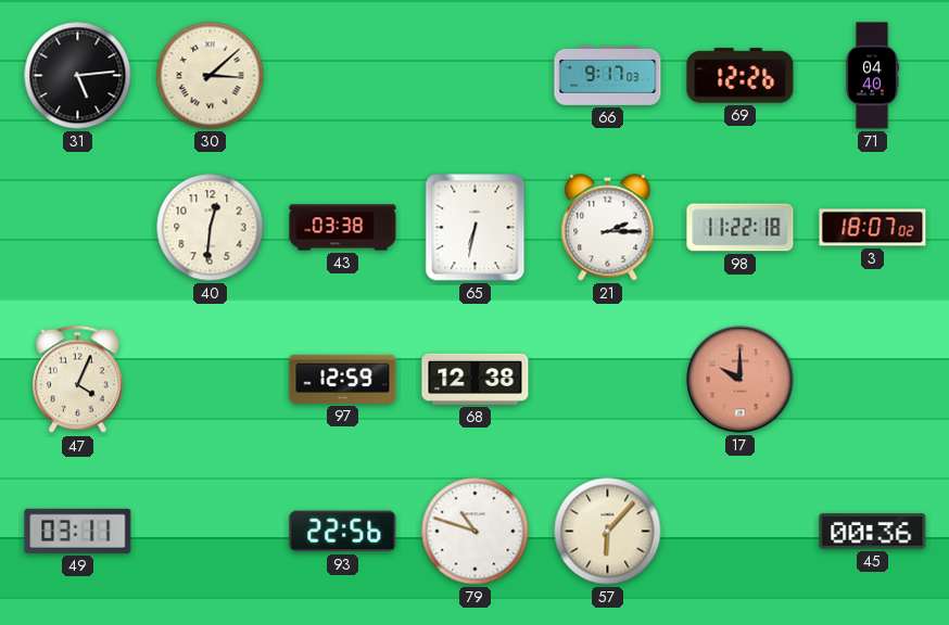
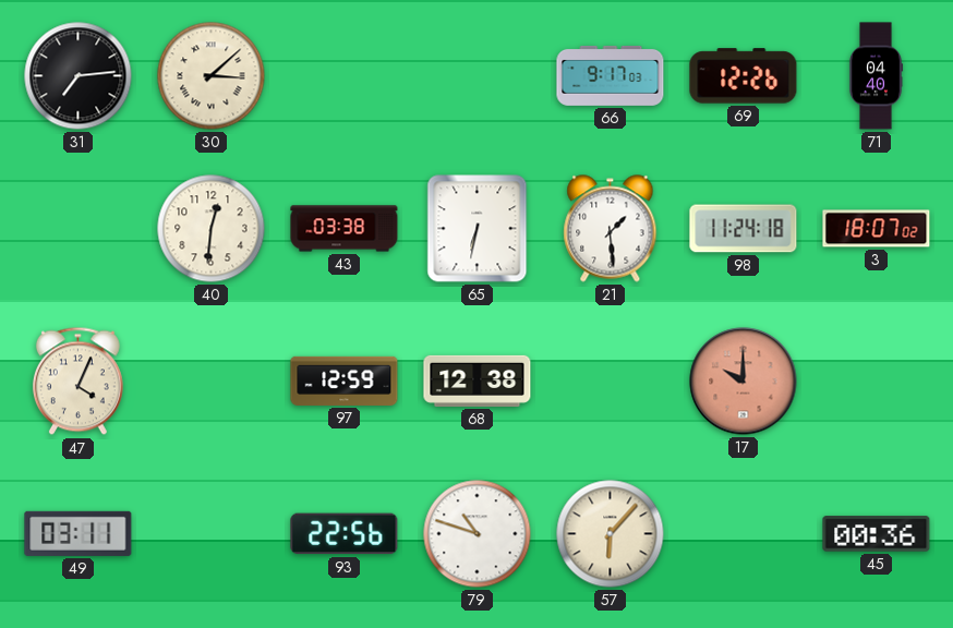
31: 5:14 -> 7:14
21: 2:15 -> 1:29
98: 11:22 -> 11:24
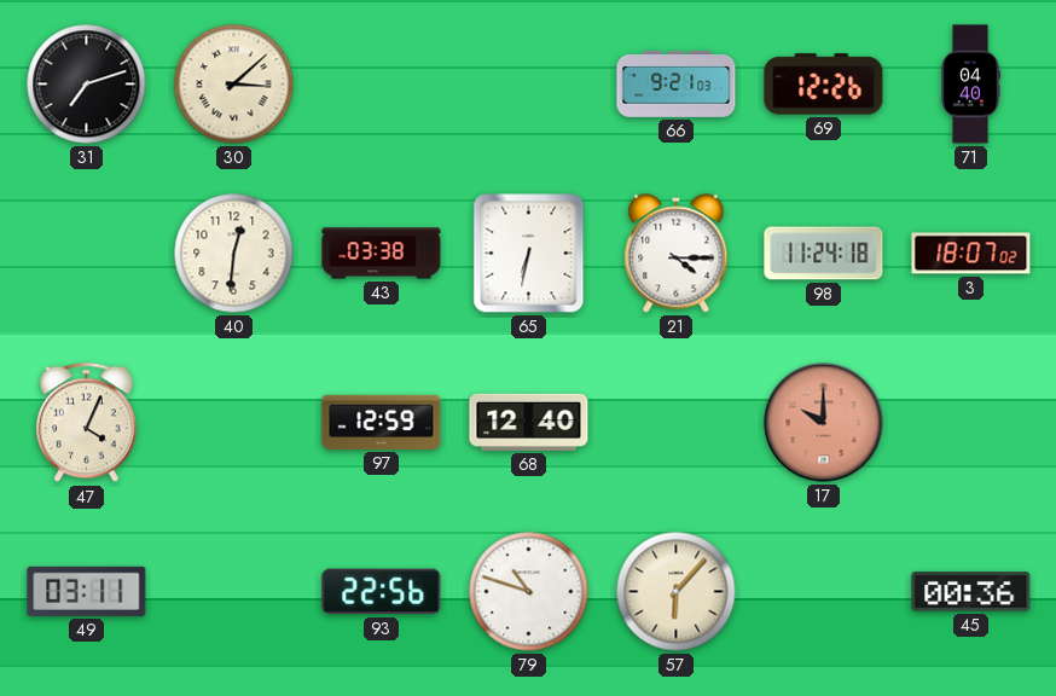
31: 7:14 -> 7:12
66: 9:17 -> 9:21
21: 1:29 -> 4:15
68: 12:38 -> 12:40
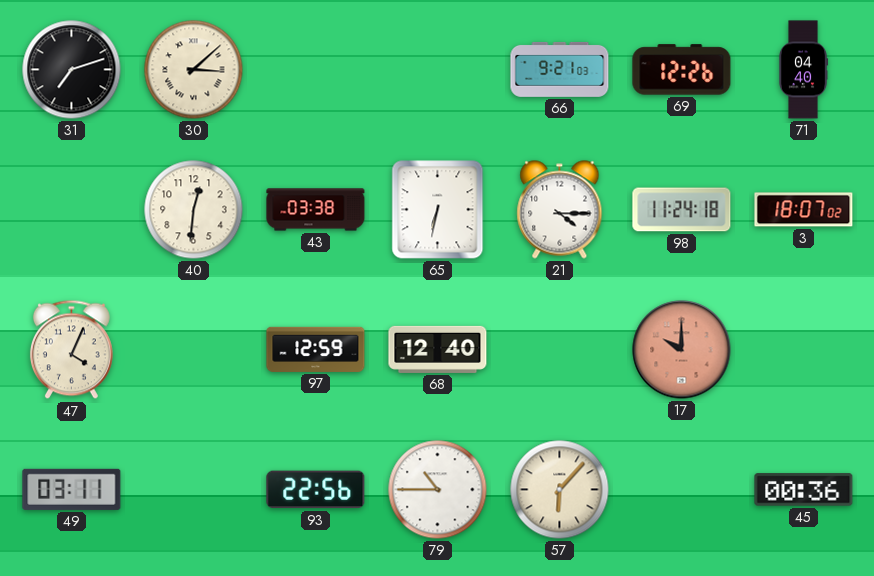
79: 10:48 -> 10:45
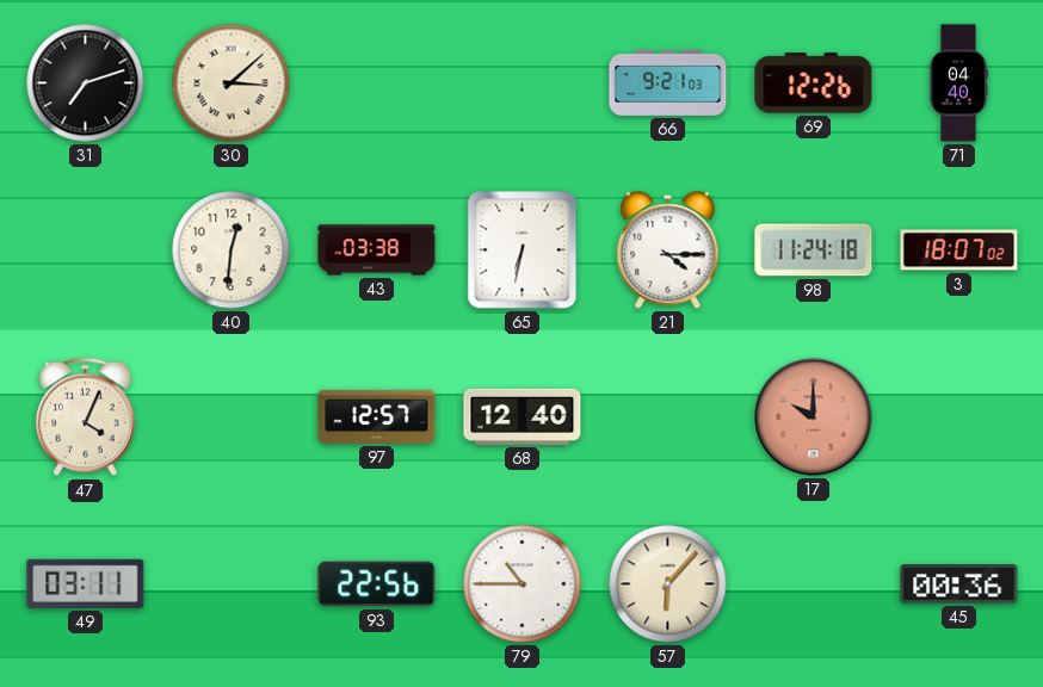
97: 12:59 -> 12:57
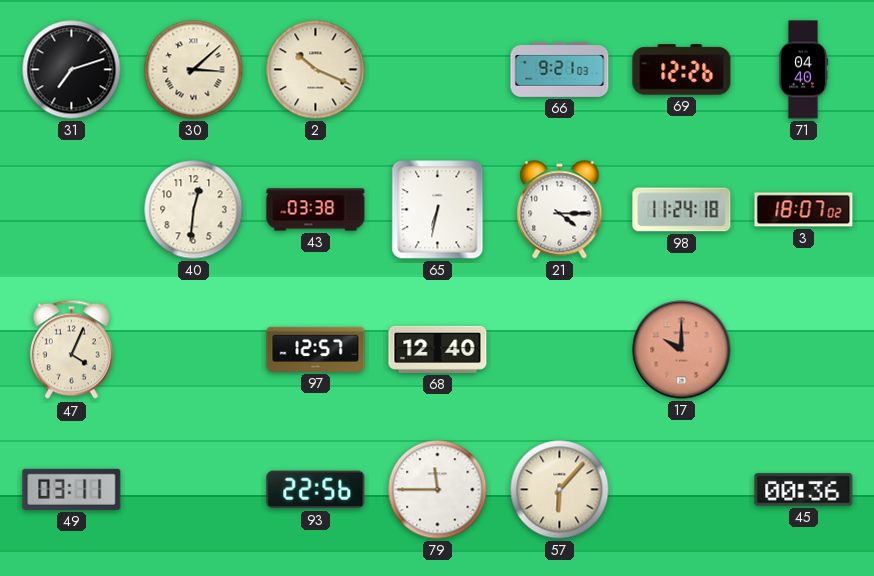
2: none -> 10:19
79: 10:45 -> 11:45
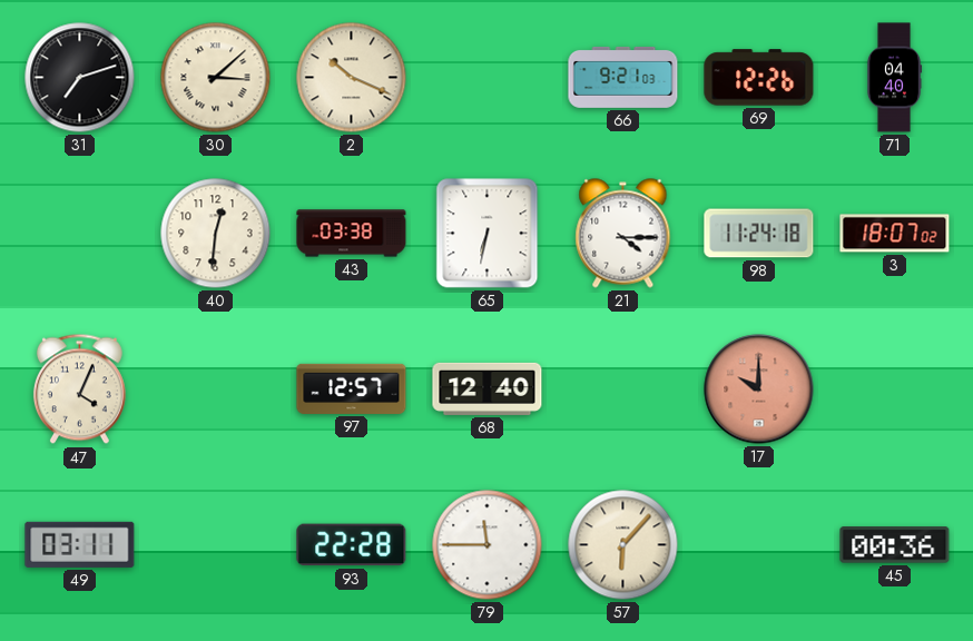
93: 22:56 -> 22:28
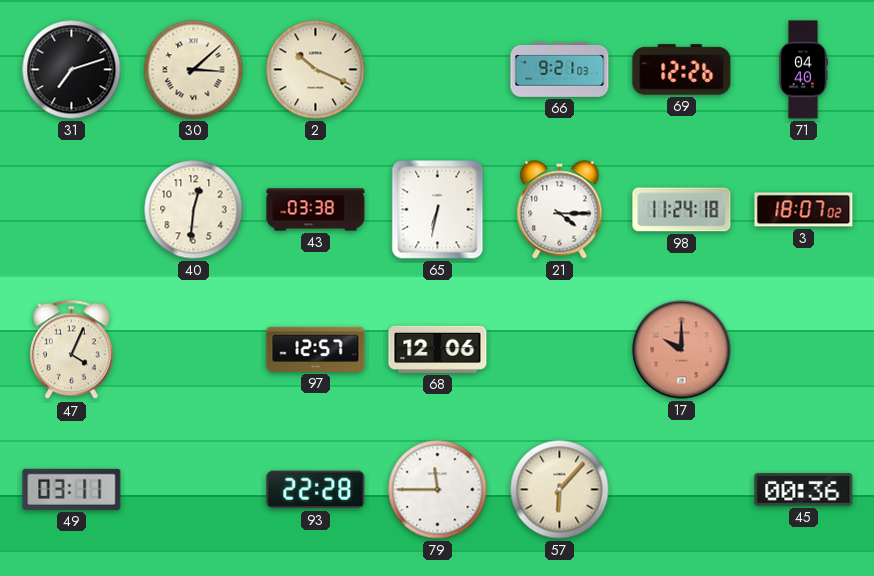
68: 12:40 -> 12:06
